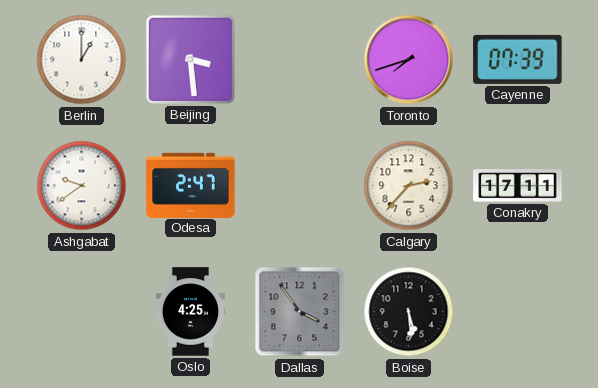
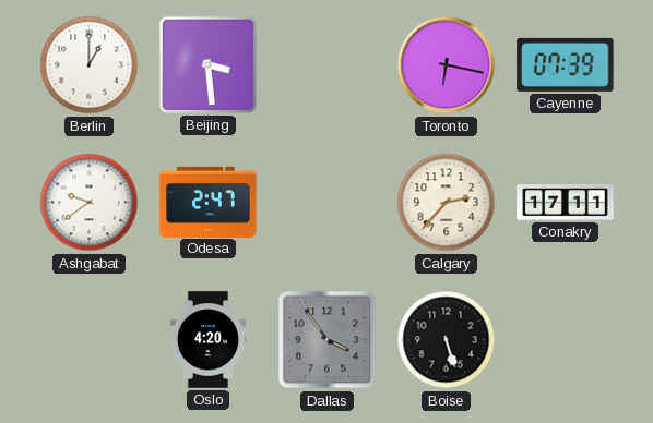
Toronto: 7:42 -> 6:17
Oslo: 4:25 -> 4:20
Boise: 5:29 -> 5:27
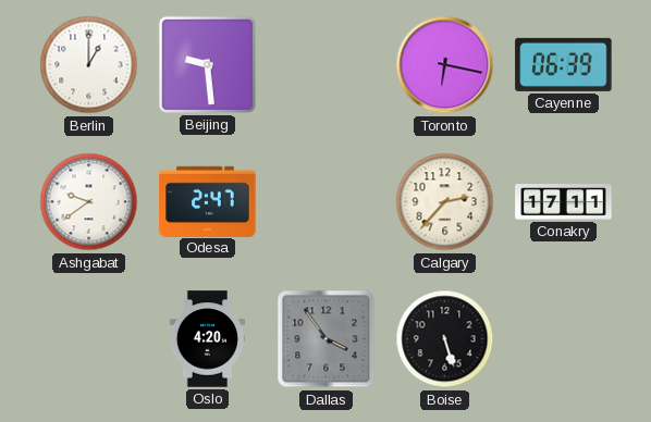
Beijing: 3:29 -> 9:29
Cayenne: 07:39 -> 06:39
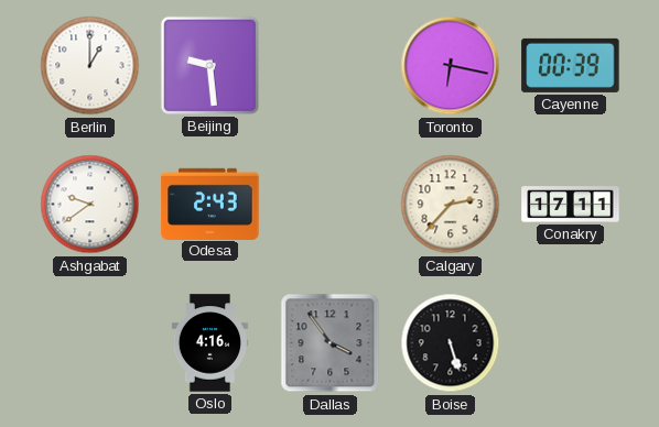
Cayenne: 06:39 -> 00:39
Odesa: 2:47 -> 2:43
Oslo: 4:20 -> 4:16
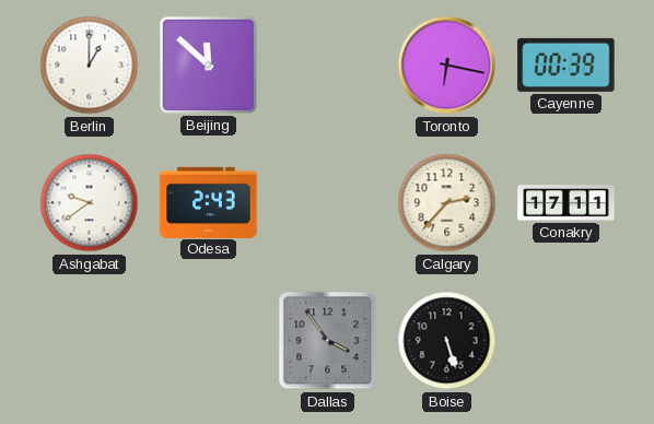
Beijing: 9:29 -> 11:52
Oslo: 4:16 -> none
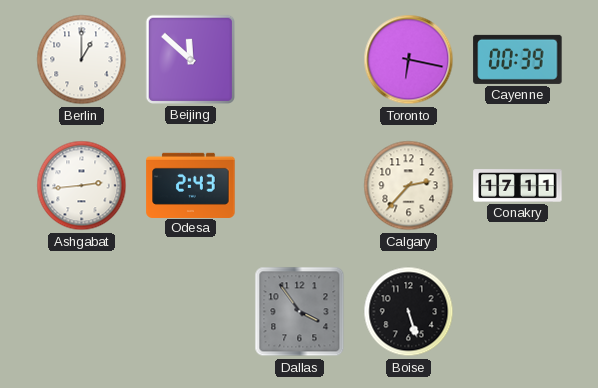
Ashgabat: 9:39 -> 2:44
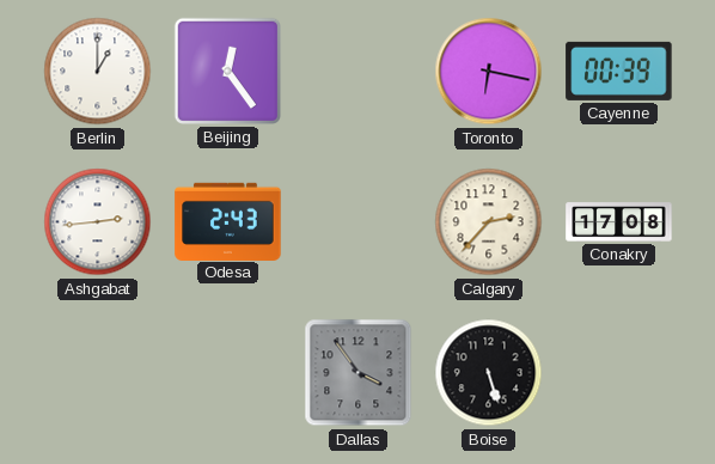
Beijing: 11:52 -> 12:24
Conakry: 17:11 -> 17:08
